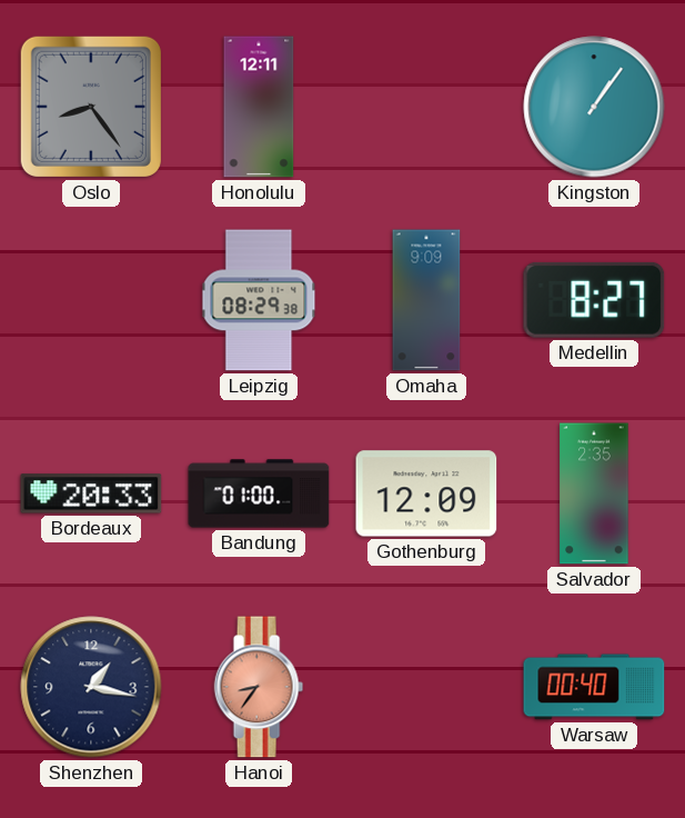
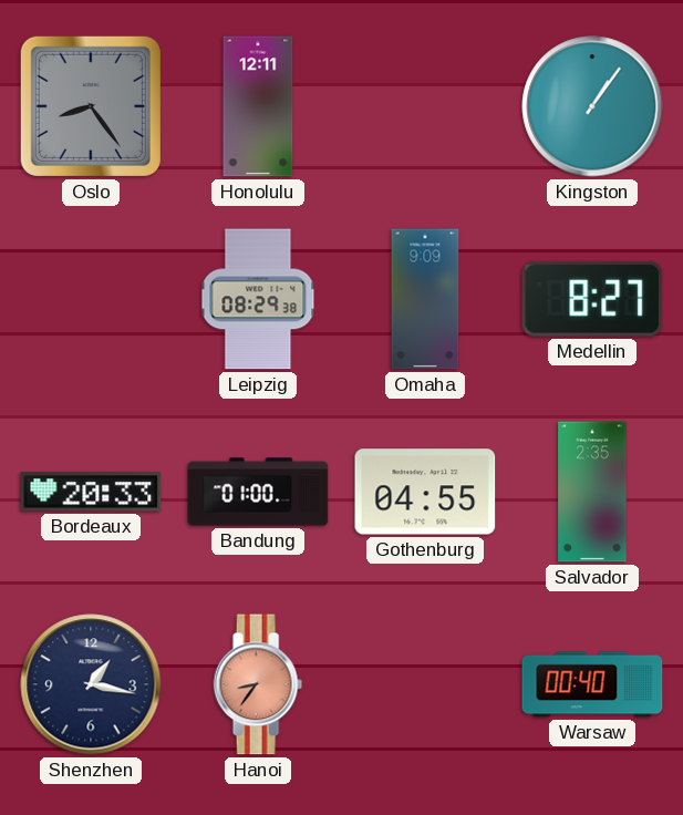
Gothenburg: 12:09 -> 04:55
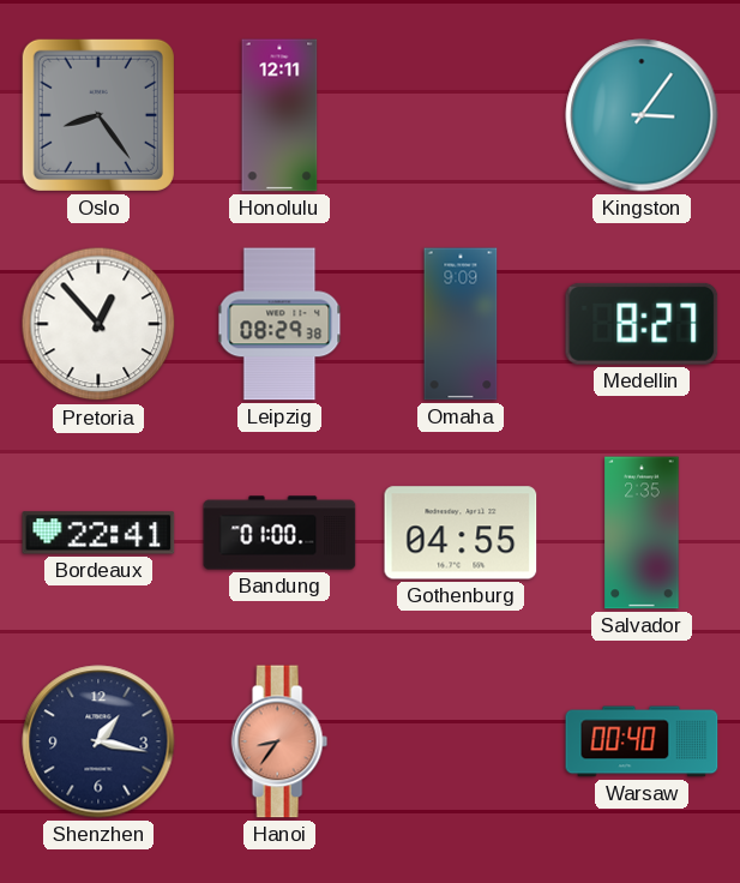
Kingston: 1:06 -> 3:06
Pretoria: none -> 12:53
Bordeaux: 20:33 -> 22:41
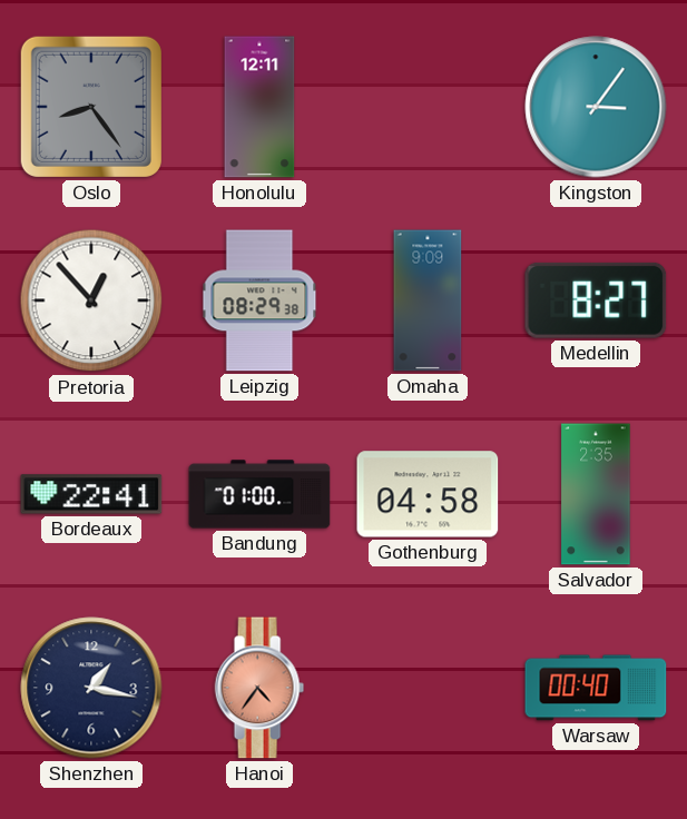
Gothenburg: 04:55 -> 04:58
Hanoi: 8:36 -> 4:36
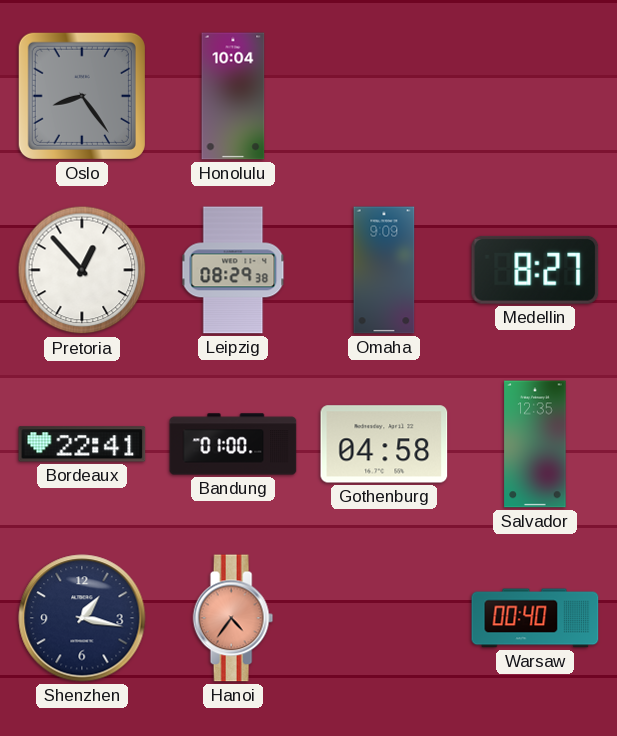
Honolulu: 12:11 -> 10:04
Kingston: 3:06 -> none
Salvador: 2:35 -> 12:35
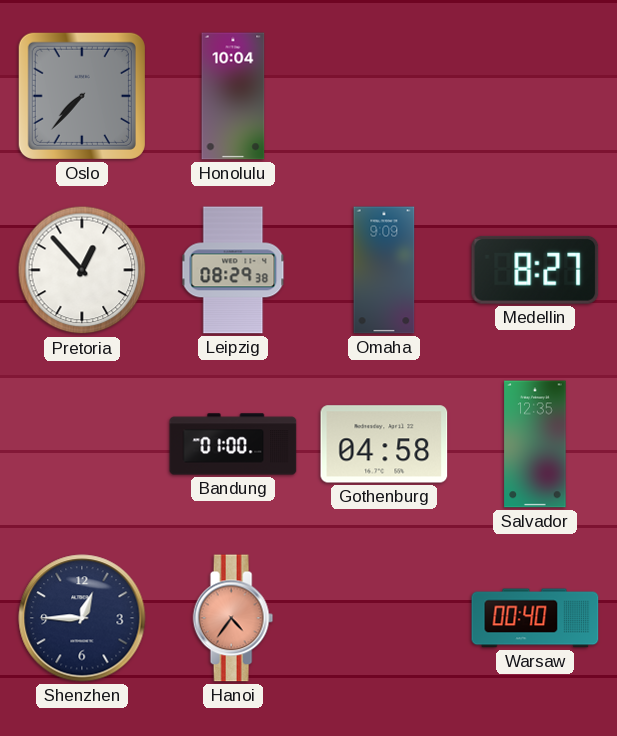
Oslo: 8:24 -> 7:37
Bordeaux: 22:41 -> none
Shenzhen: 1:17 -> 12:45
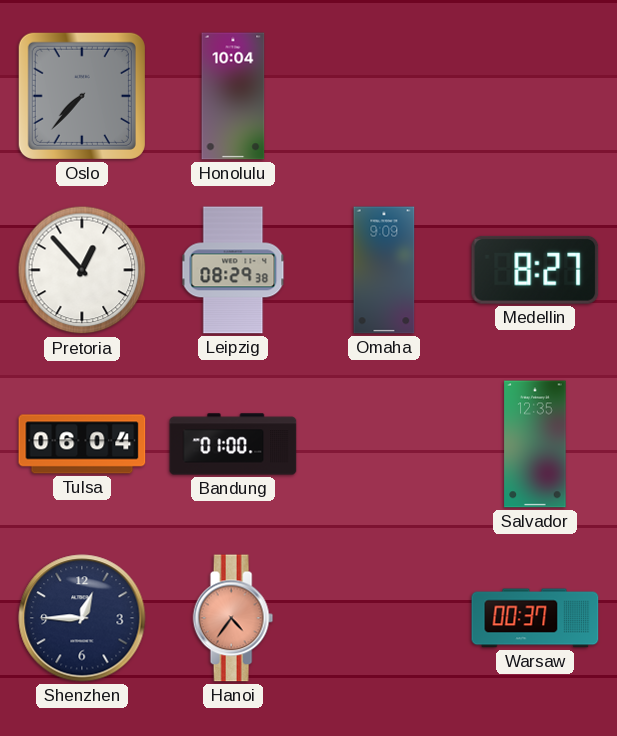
Tulsa: none -> 06:04
Gothenburg: 04:58 -> none
Warsaw: 00:40 -> 00:37
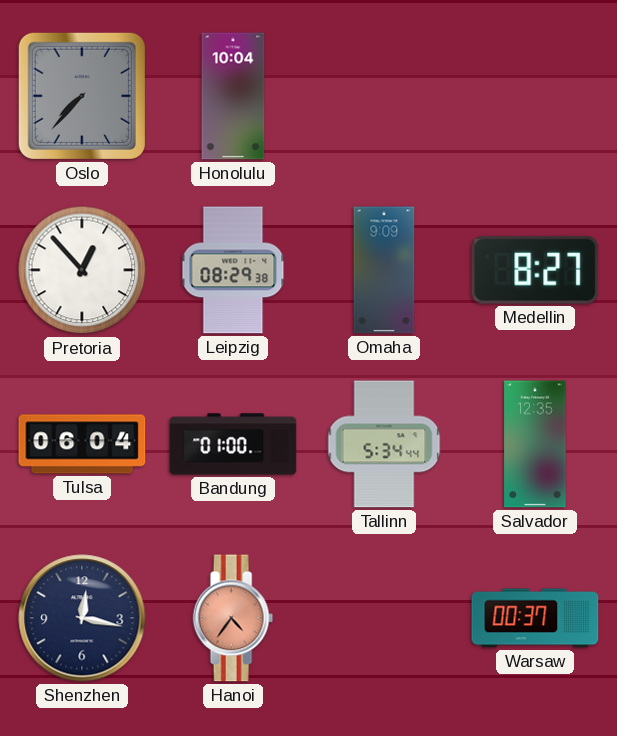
Tallinn: none -> 5:34
Shenzhen: 12:45 -> 12:17
